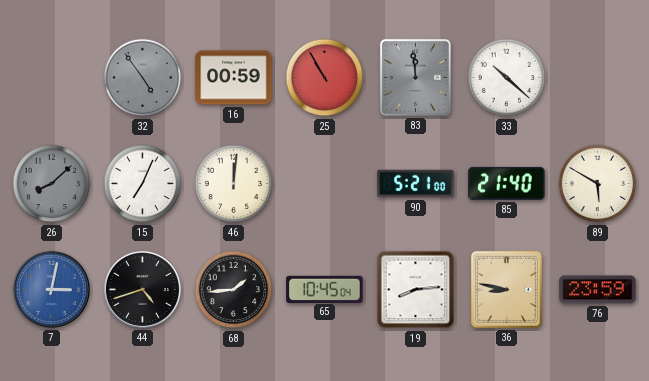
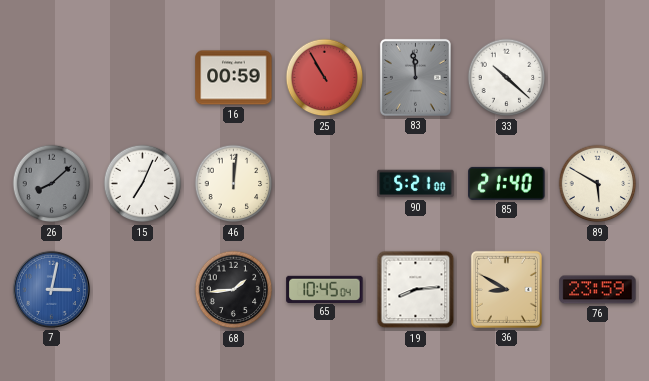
32: 4:54 -> none
44: 4:42 -> none
36: 8:47 -> 8:50
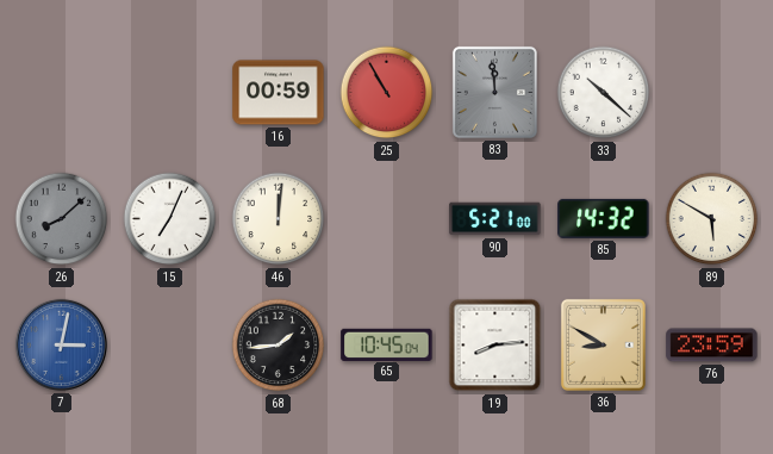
85: 21:40 -> 14:32
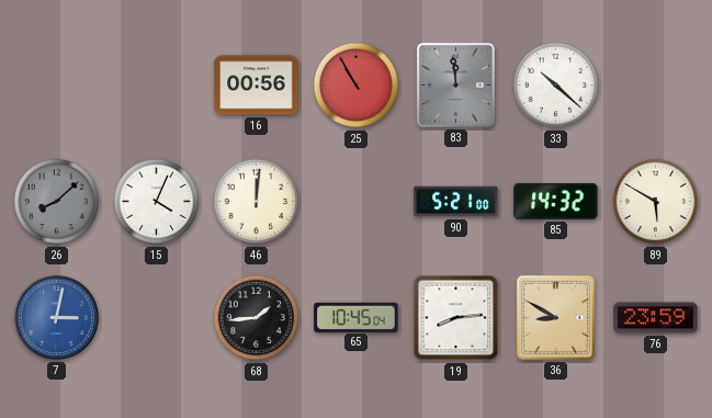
16: 00:59 -> 00:56
15: 7:04 -> 4:04
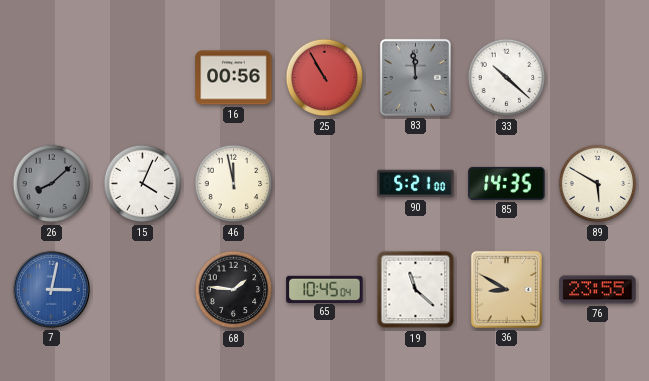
46: 12:01 -> 11:58
85: 14:32 -> 14:35
68: 1:44 -> 1:46
19: 8:14 -> 11:22
76: 23:59 -> 23:55
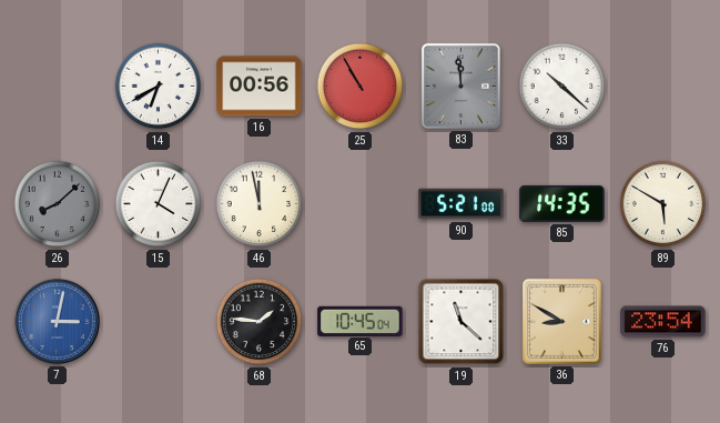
14: none -> 6:40
76: 23:55 -> 23:54
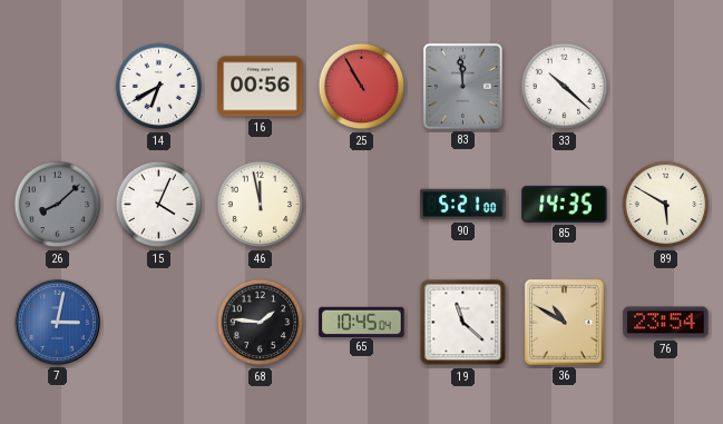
36: 8:50 -> 10:50
